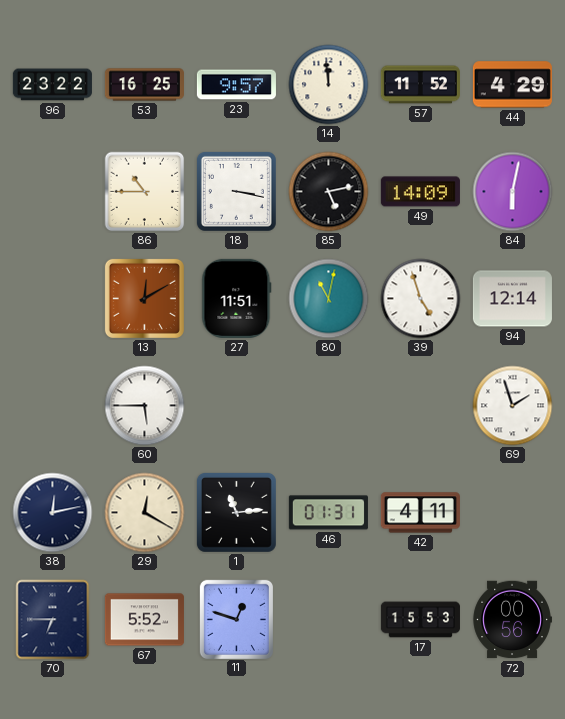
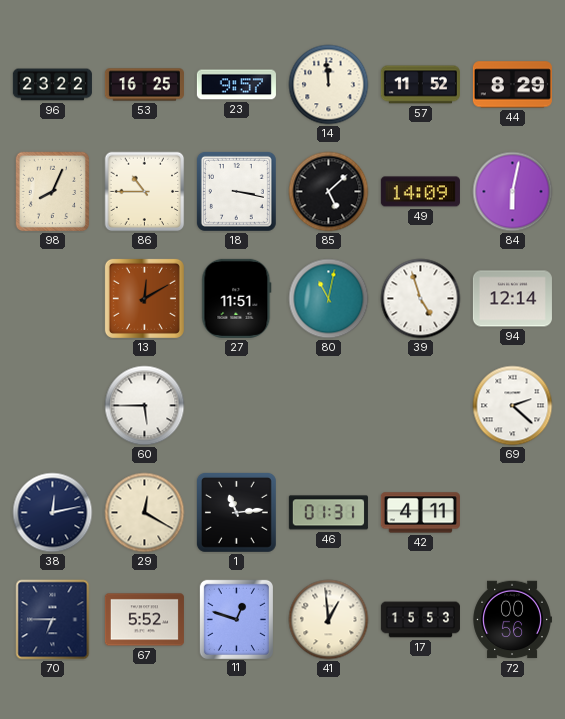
44: 4:29 -> 8:29
98: none -> 8:04
85: 5:13 -> 5:08
69: 1:57 -> 2:22
41: none -> 12:59
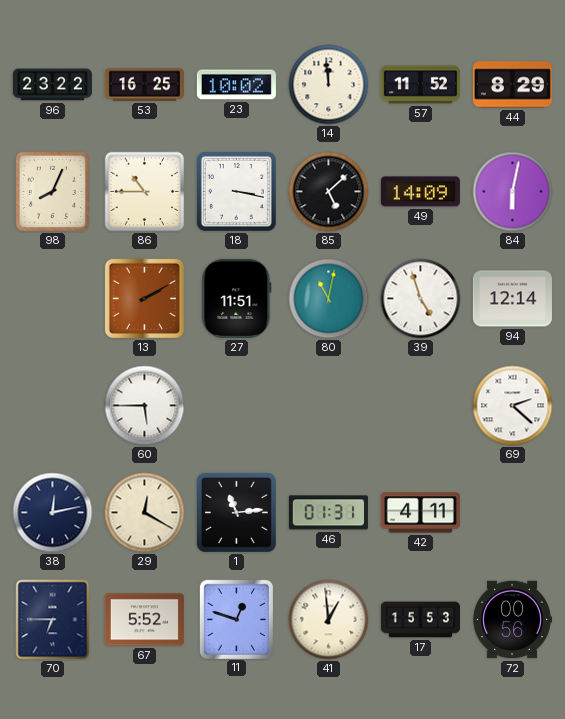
23: 9:57 -> 10:02
13: 12:10 -> 2:10
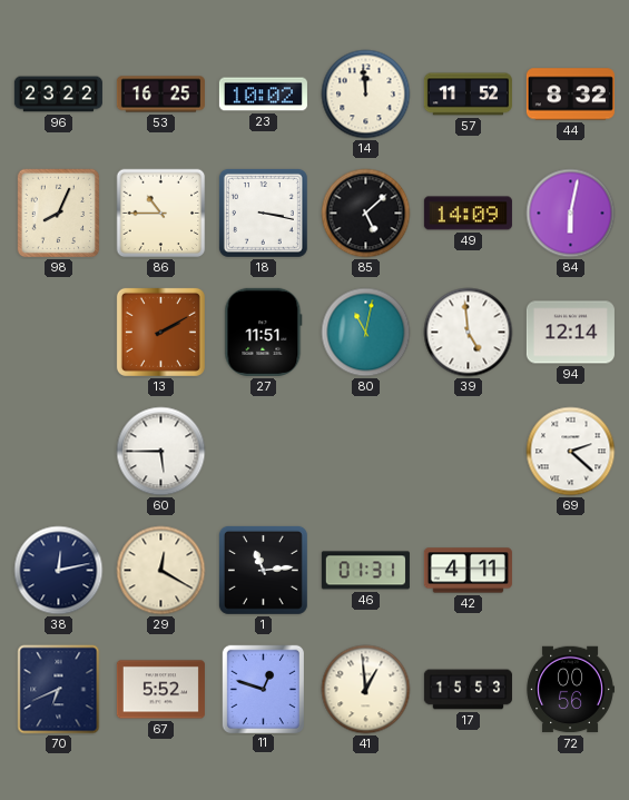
44: 8:29 -> 8:32
39: 4:57 -> 4:59
70: 6:45 -> 6:41
